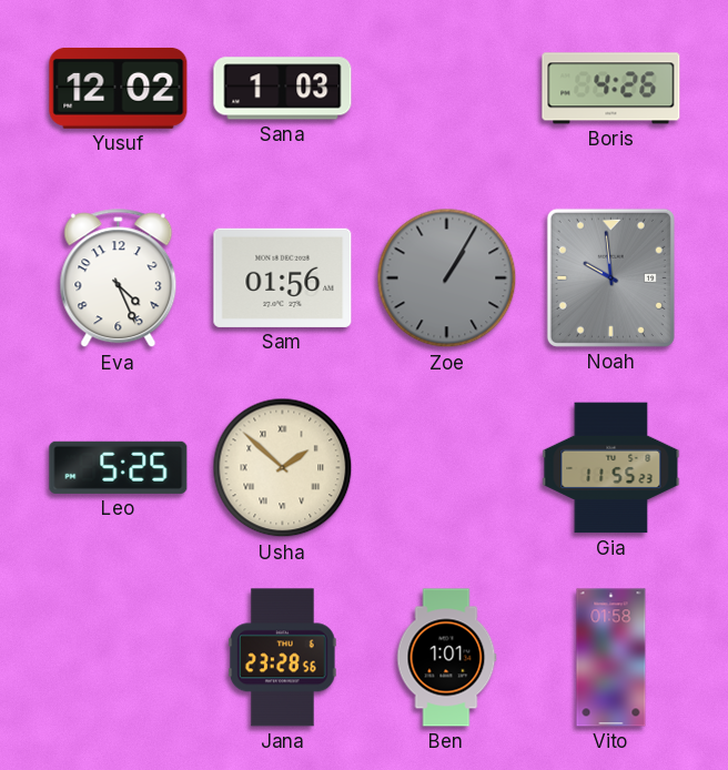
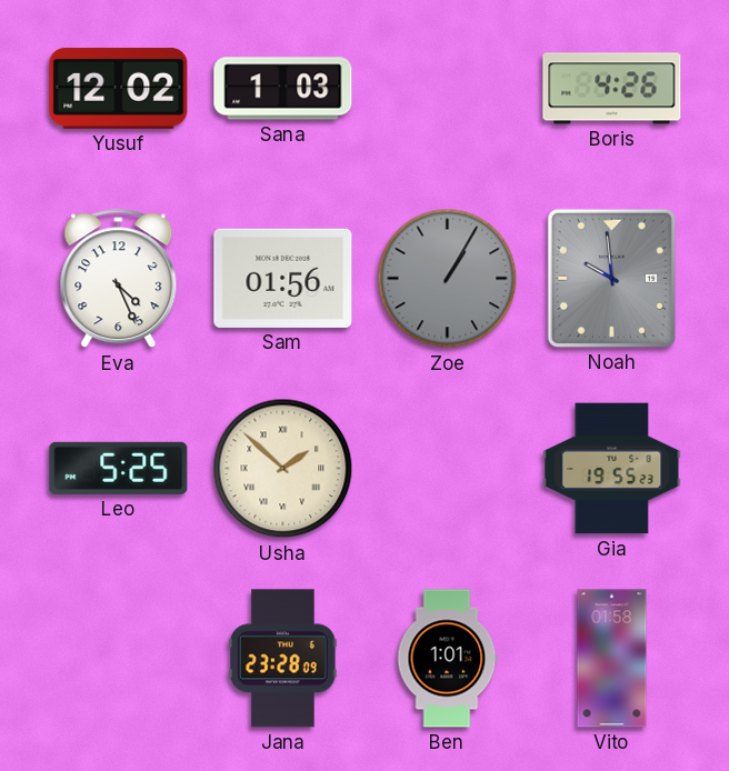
Gia: 11:55 -> 19:55
Jana: 23:28:56 -> 23:28:09
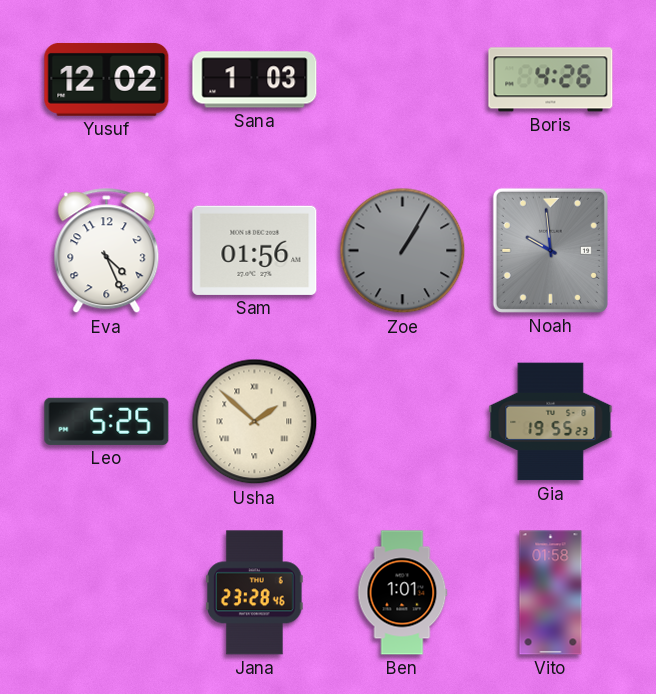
Jana: 23:28:09 -> 23:28:46
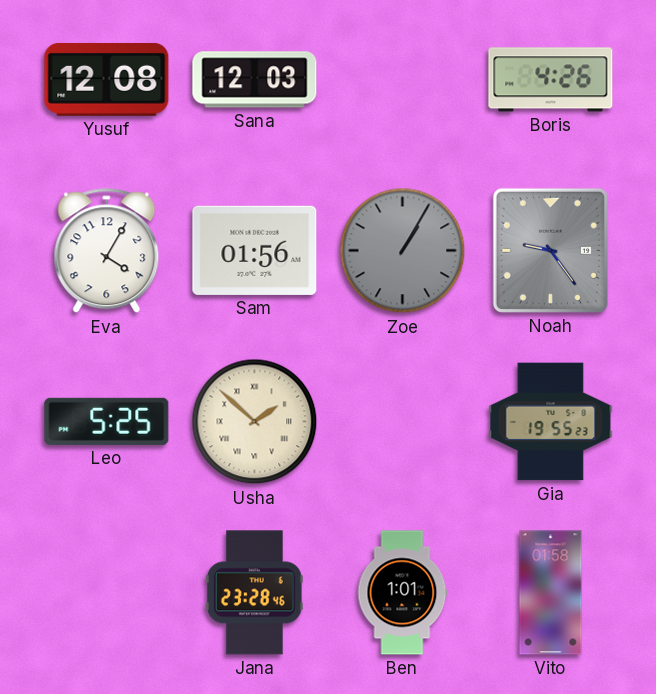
Yusuf: 12:02 -> 12:08
Sana: 1:03 -> 12:03
Eva: 4:26 -> 4:05
Noah: 9:59 -> 9:24
